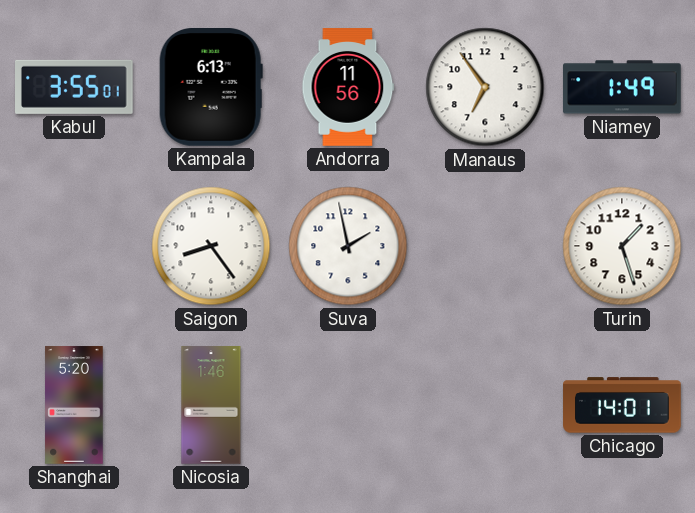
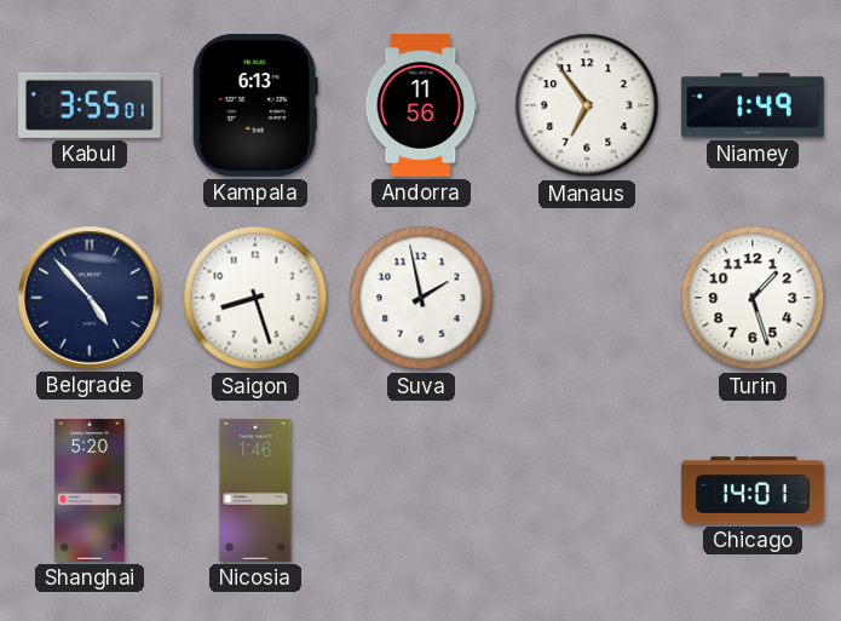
Belgrade: none -> 4:53
Saigon: 8:24 -> 8:27
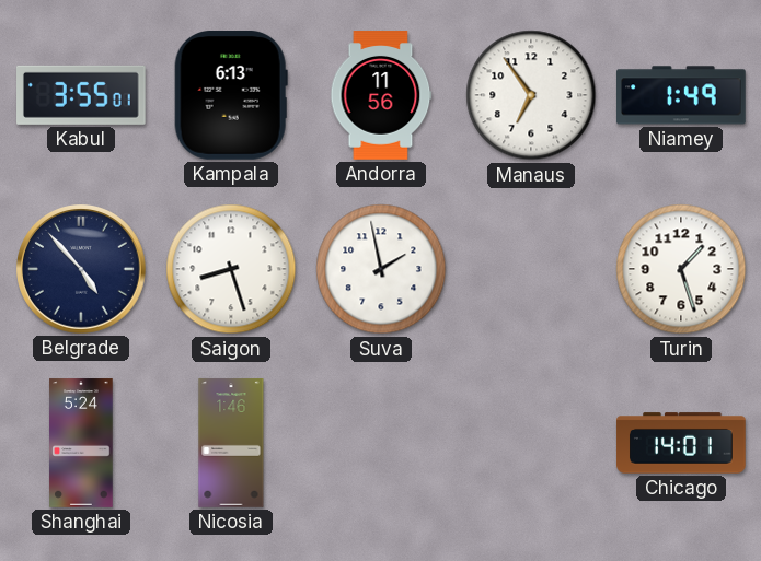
Shanghai: 5:20 -> 5:24
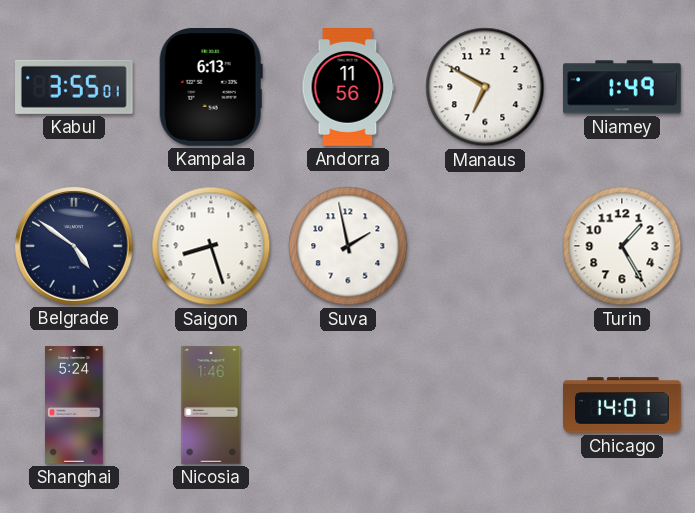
Manaus: 6:54 -> 6:50
Belgrade: 4:53 -> 4:51
Turin: 1:27 -> 1:25
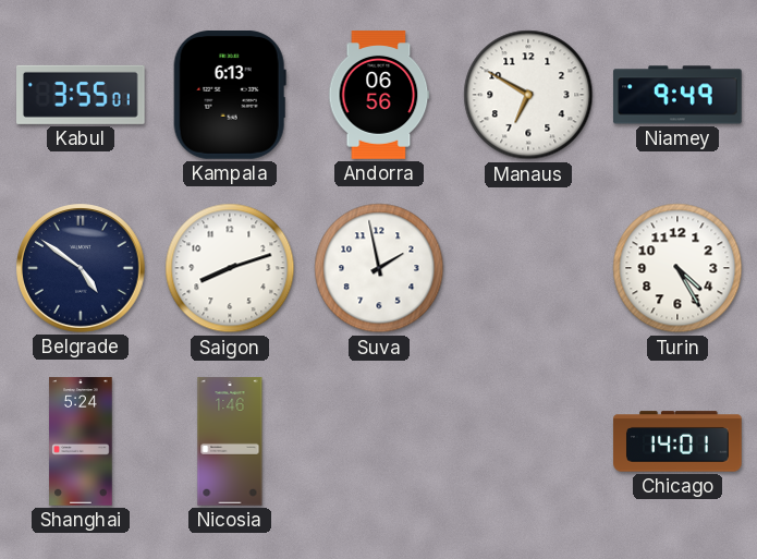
Andorra: 11:56 -> 06:56
Niamey: 1:49 -> 9:49
Saigon: 8:27 -> 8:12
Turin: 1:25 -> 4:25
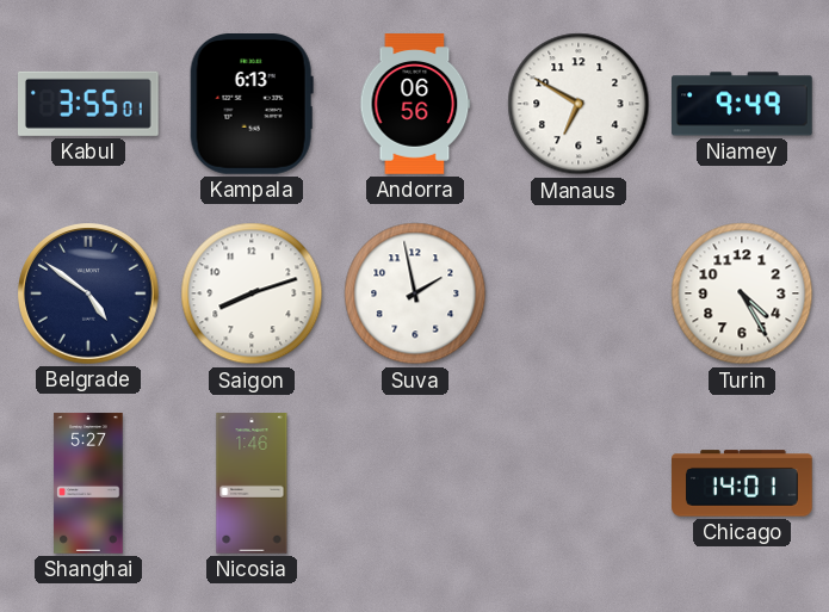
Shanghai: 5:24 -> 5:27
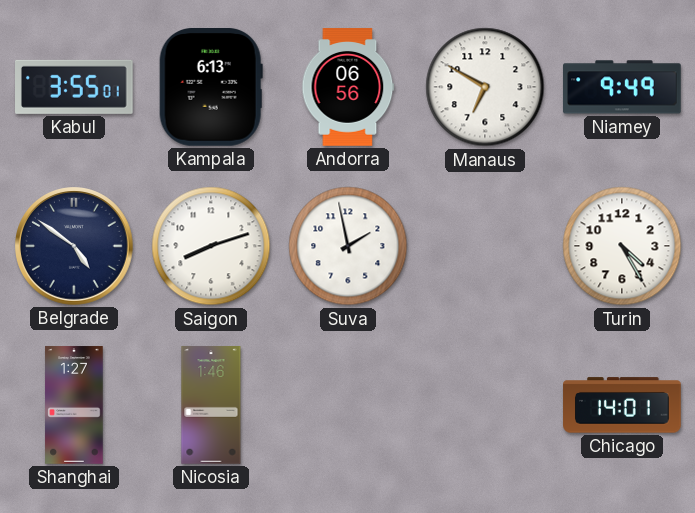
Shanghai: 5:27 -> 1:27
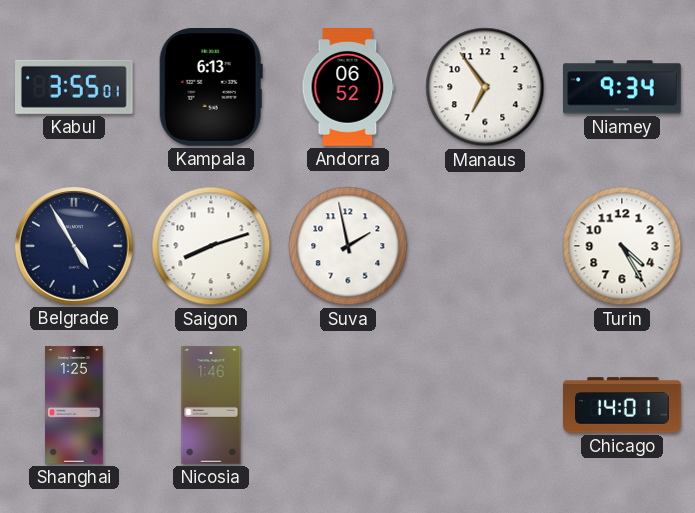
Andorra: 06:56 -> 06:52
Manaus: 6:50 -> 6:54
Niamey: 9:49 -> 9:34
Belgrade: 4:51 -> 4:55
Shanghai: 1:27 -> 1:25
